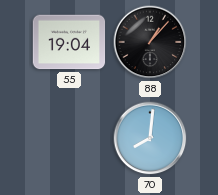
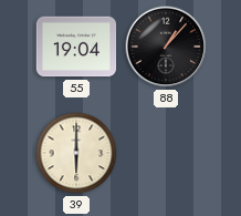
39: none -> 6:00
70: 8:01 -> none
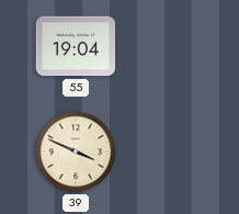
88: 1:07 -> none
39: 6:00 -> 3:49
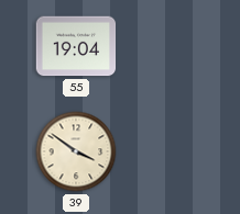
39: 3:49 -> 3:51
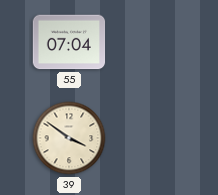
55: 19:04 -> 07:04
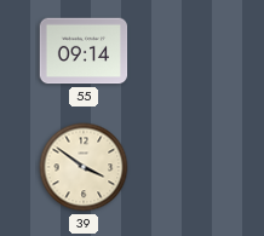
55: 07:04 -> 09:14
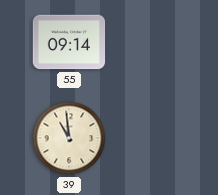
39: 3:51 -> 10:59
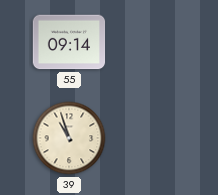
39: 10:59 -> 10:57
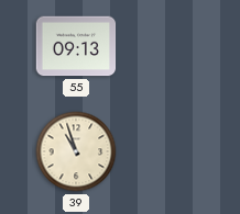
55: 09:14 -> 09:13
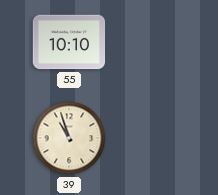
55: 09:13 -> 10:10
